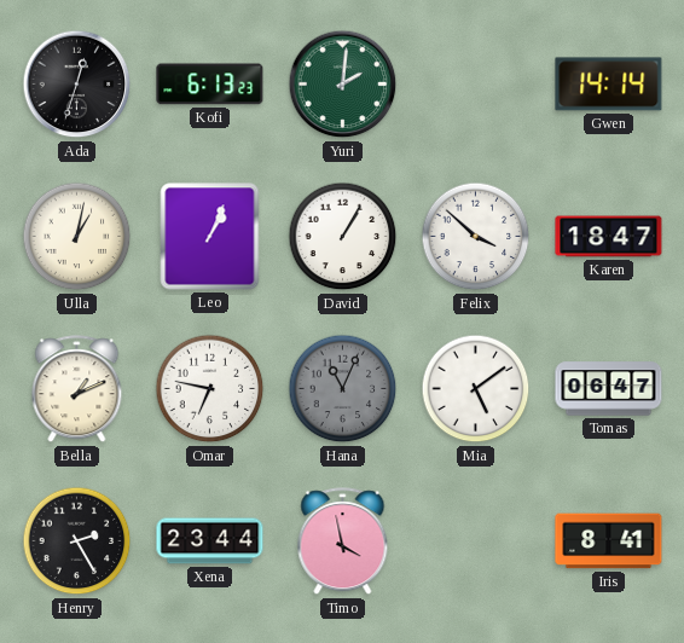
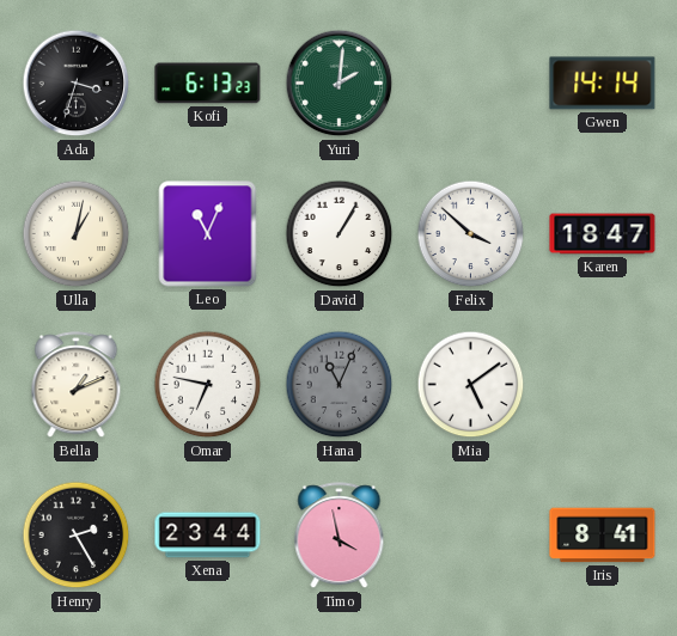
Ada: 12:33 -> 3:33
Leo: 1:04 -> 11:04
Tomas: 06:47 -> none
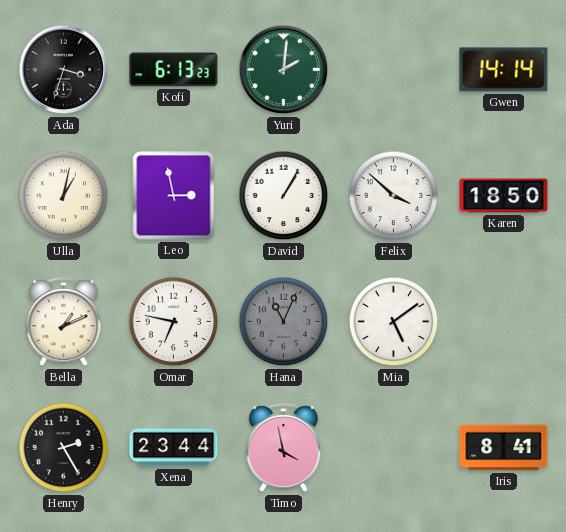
Leo: 11:04 -> 2:58
Karen: 18:47 -> 18:50
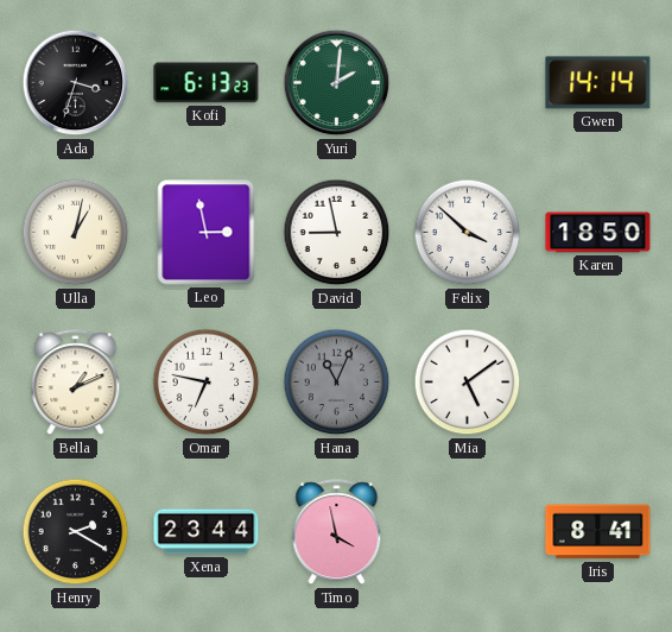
David: 1:05 -> 8:58
Henry: 2:25 -> 2:20
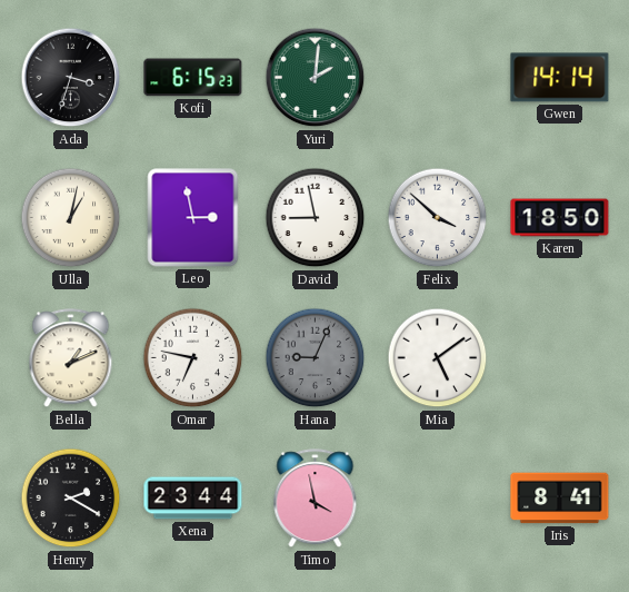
Kofi: 6:13 -> 6:15
Hana: 11:04 -> 9:04
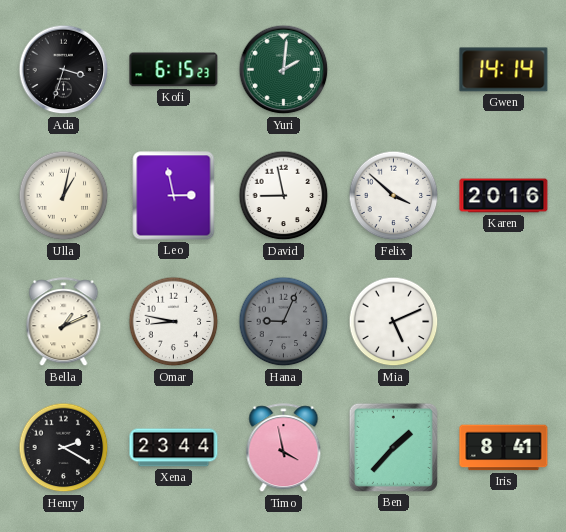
Karen: 18:50 -> 20:16
Omar: 6:47 -> 8:47
Mia: 5:09 -> 5:11
Ben: none -> 1:37
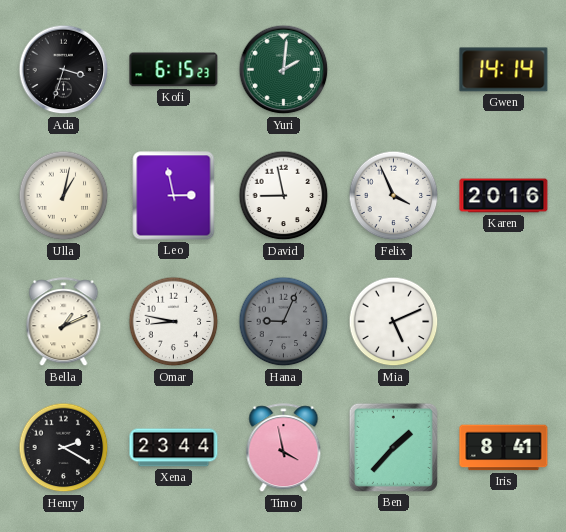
Felix: 3:52 -> 3:56
